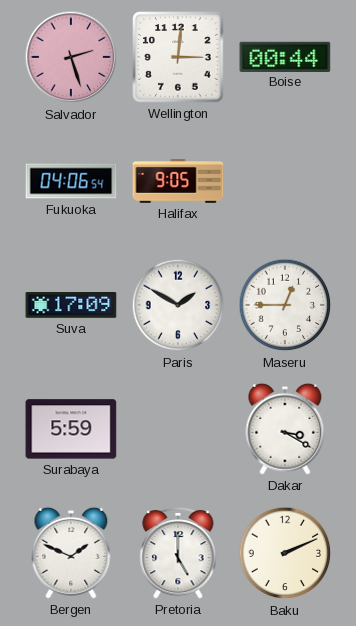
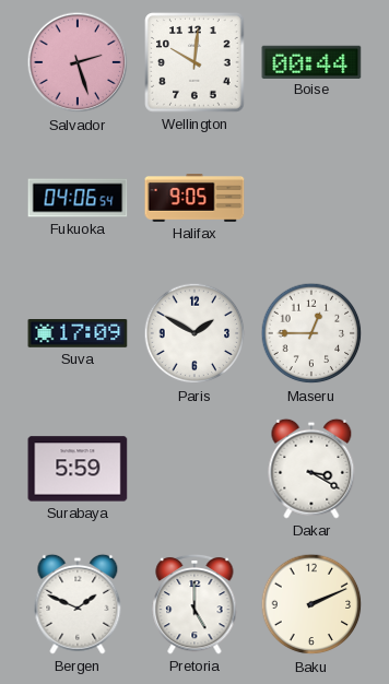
Wellington: 3:01 -> 10:01
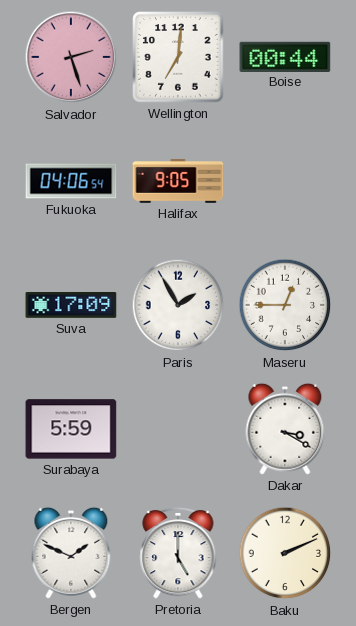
Wellington: 10:01 -> 7:01
Paris: 1:50 -> 1:55
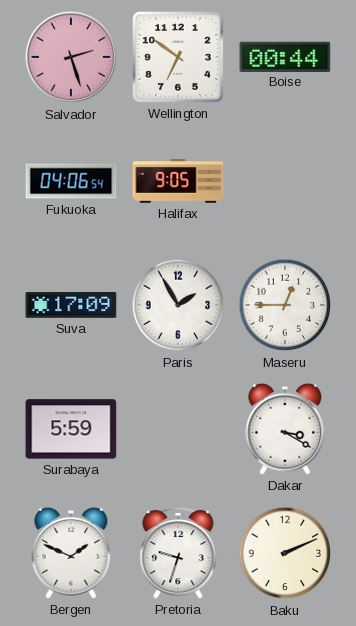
Wellington: 7:01 -> 6:51
Pretoria: 5:00 -> 9:33
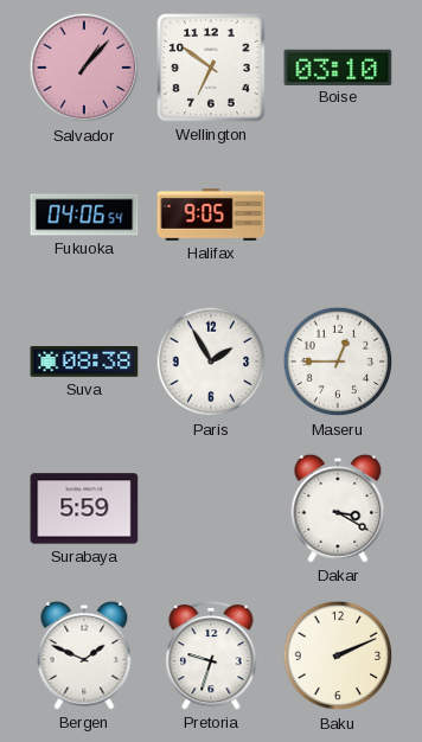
Salvador: 2:27 -> 1:07
Boise: 00:44 -> 03:10
Suva: 17:09 -> 08:38
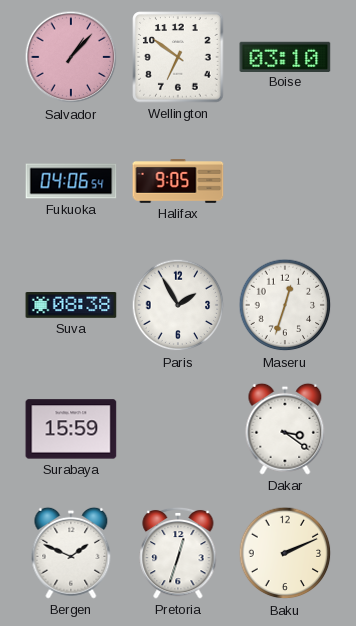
Maseru: 12:45 -> 12:33
Surabaya: 5:59 -> 15:59
Dakar: 3:20 -> 3:21
Pretoria: 9:33 -> 12:33
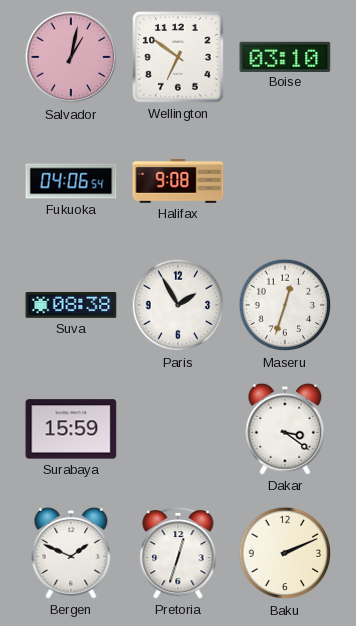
Salvador: 1:07 -> 1:02
Halifax: 9:05 -> 9:08
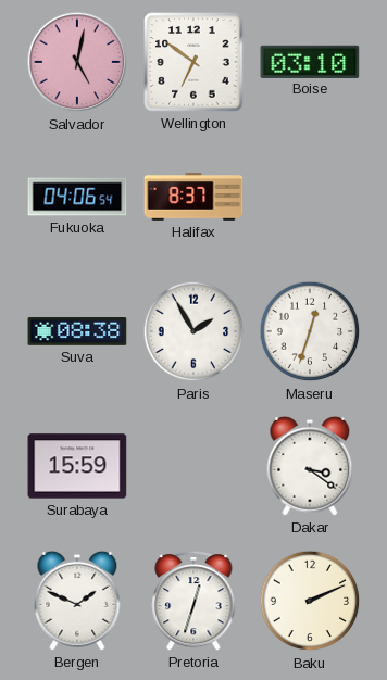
Salvador: 1:02 -> 5:02
Halifax: 9:08 -> 8:37
